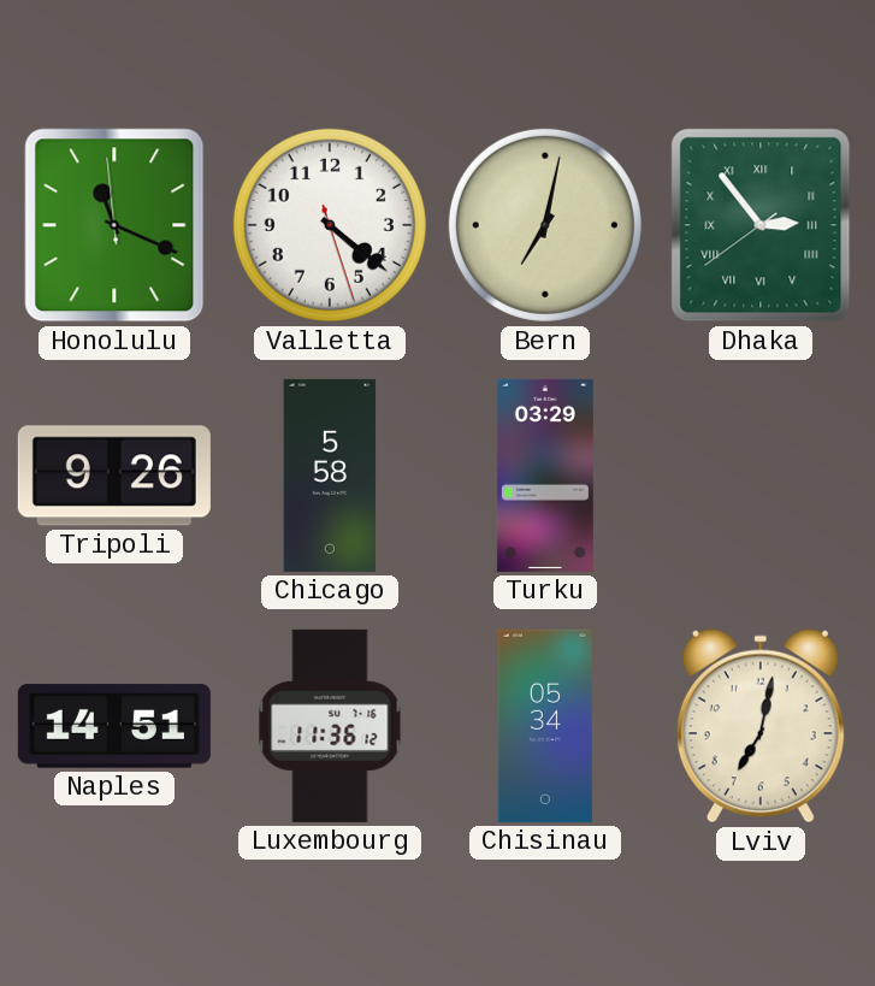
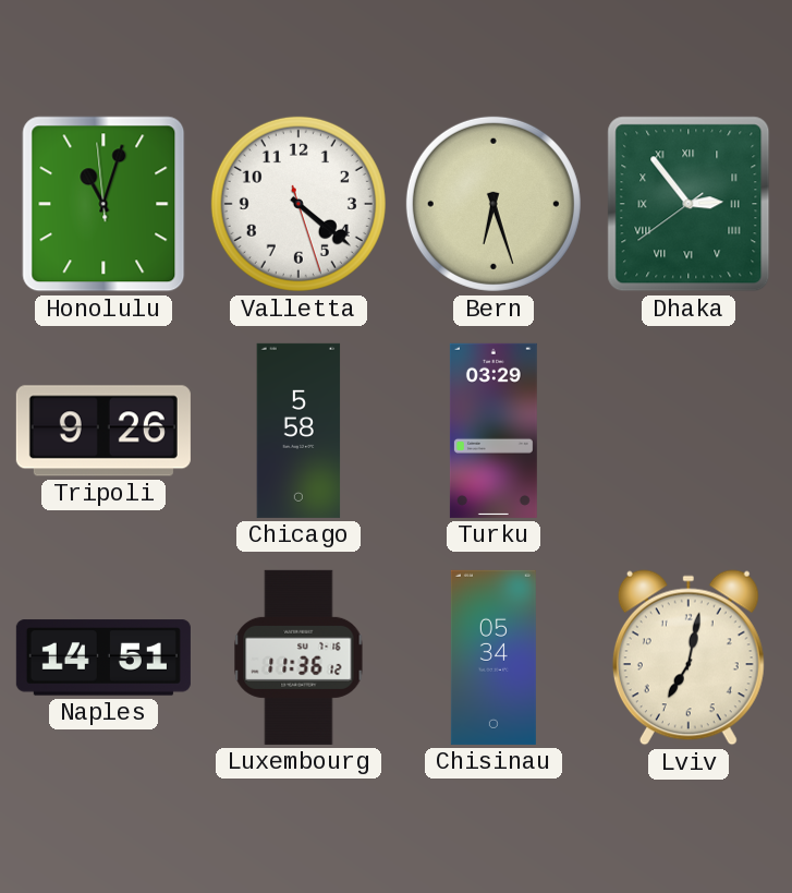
Honolulu: 11:18 -> 11:02
Bern: 7:02 -> 6:27
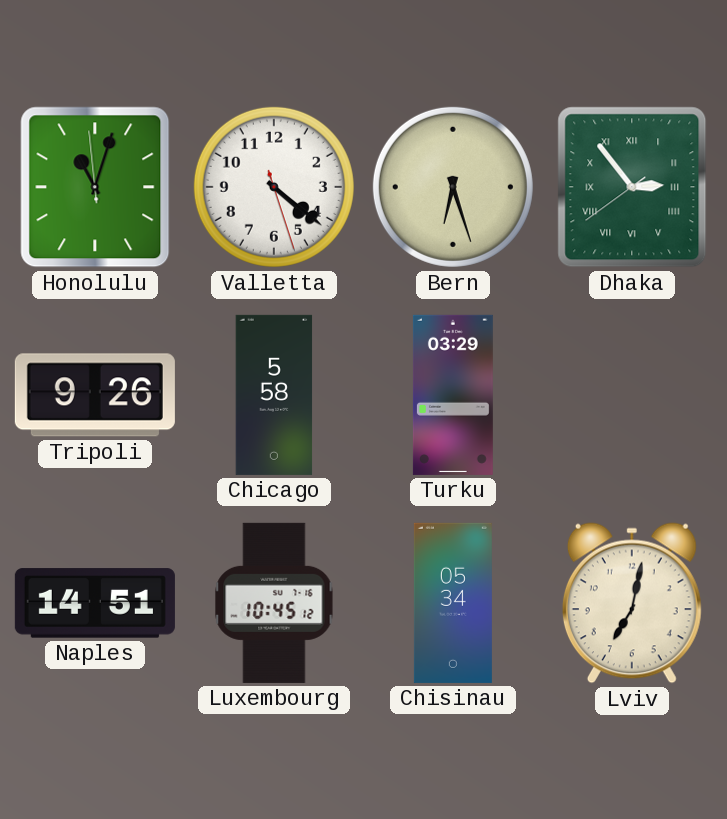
Luxembourg: 11:36 -> 10:45
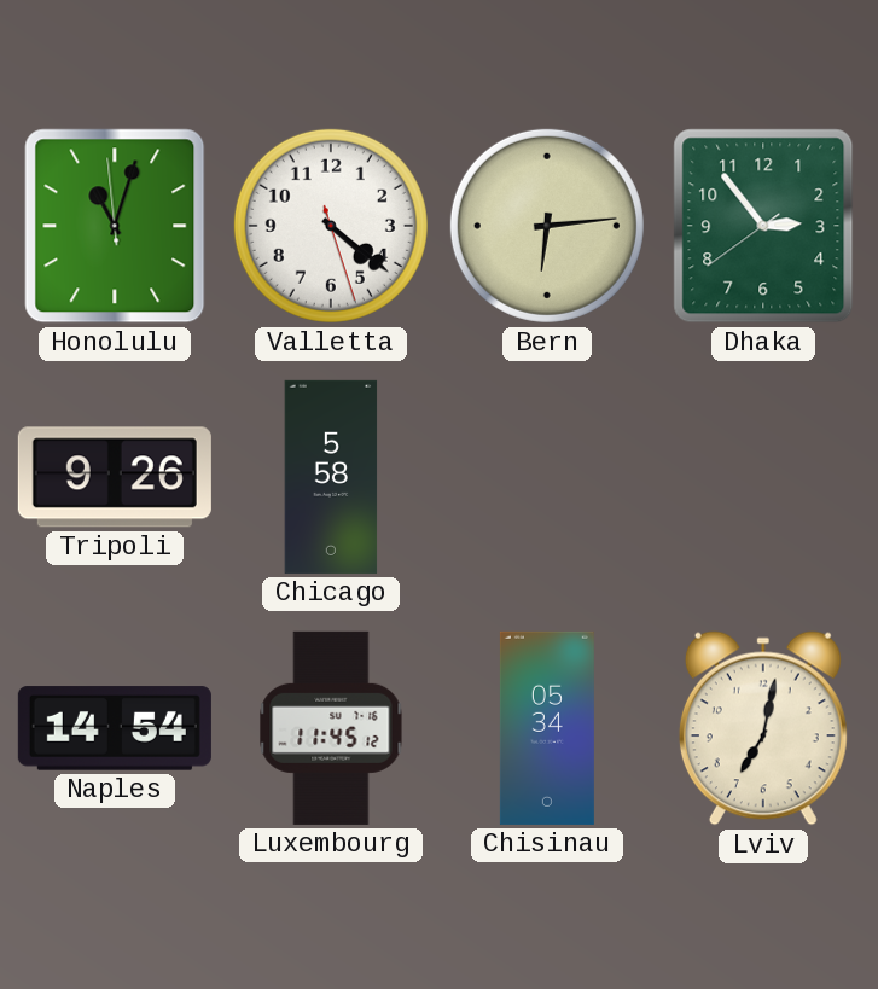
Bern: 6:27 -> 6:14
Dhaka numerals: Roman -> Arabic
Turku: 03:29 -> none
Naples: 14:51 -> 14:54
Luxembourg: 10:45 -> 11:45
